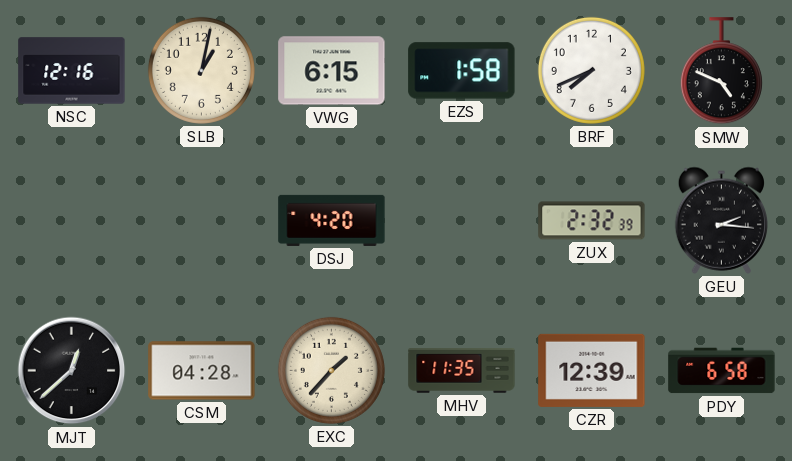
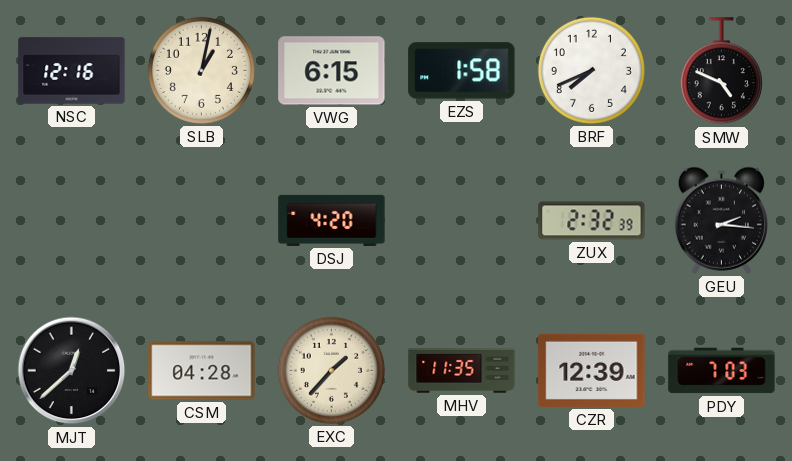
PDY: 6:58 -> 7:03
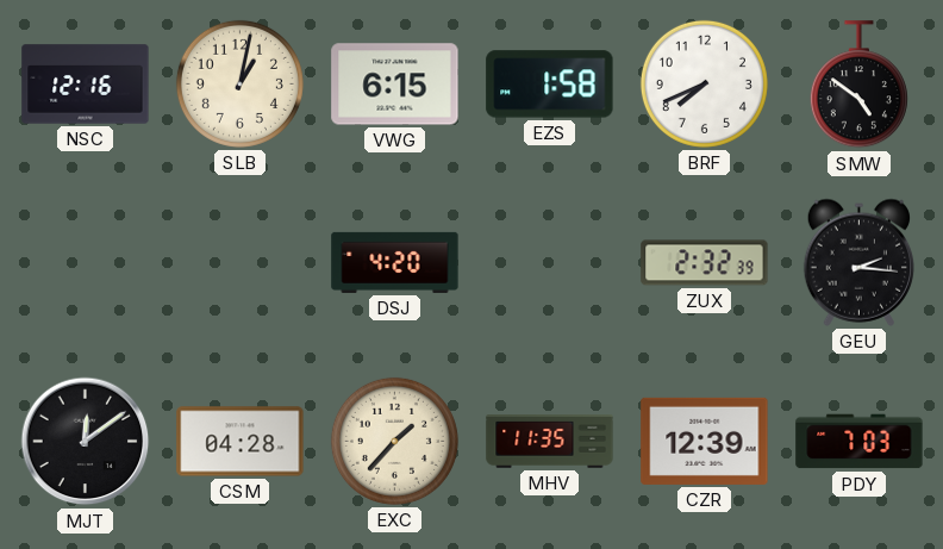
SMW: 4:49 -> 4:51
MJT: 12:38 -> 12:09
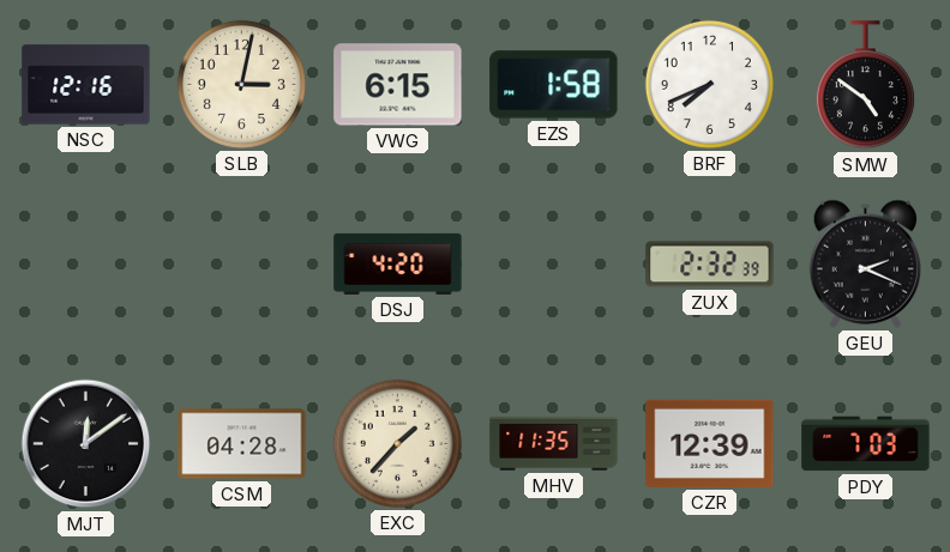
SLB: 1:02 -> 3:02
GEU: 2:16 -> 2:19
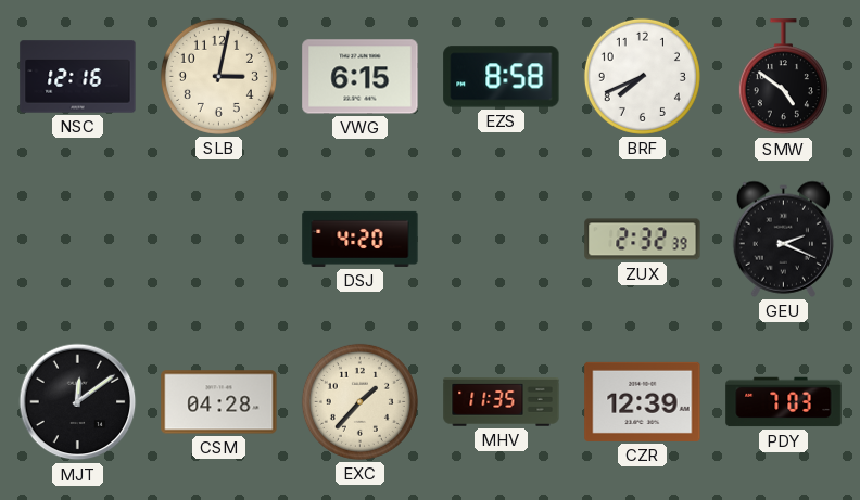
EZS: 1:58 -> 8:58
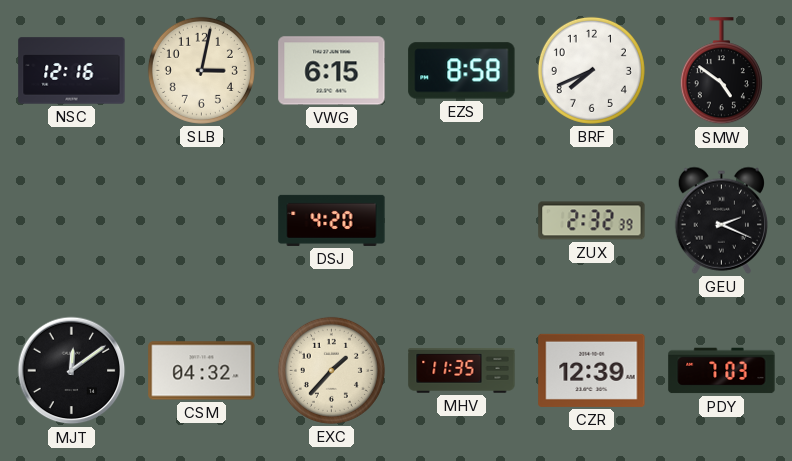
CSM: 04:28 -> 04:32
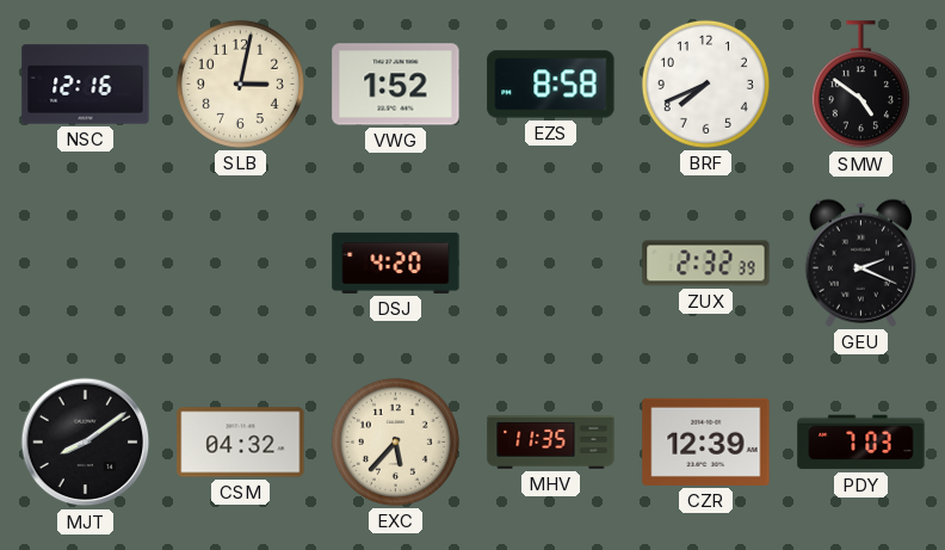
VWG: 6:15 -> 1:52
MJT: 12:09 -> 8:09
EXC: 1:37 -> 5:37
